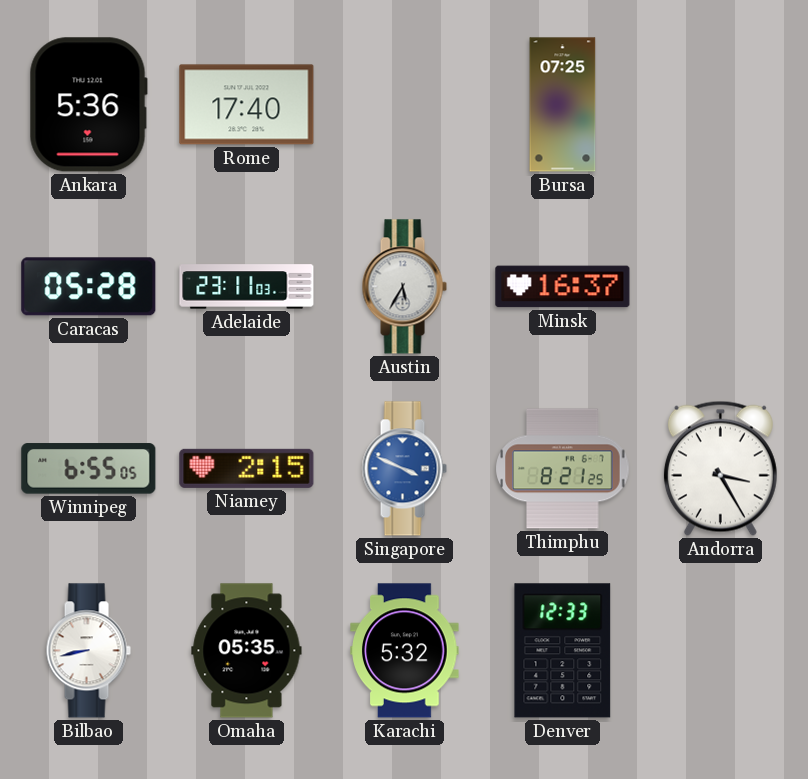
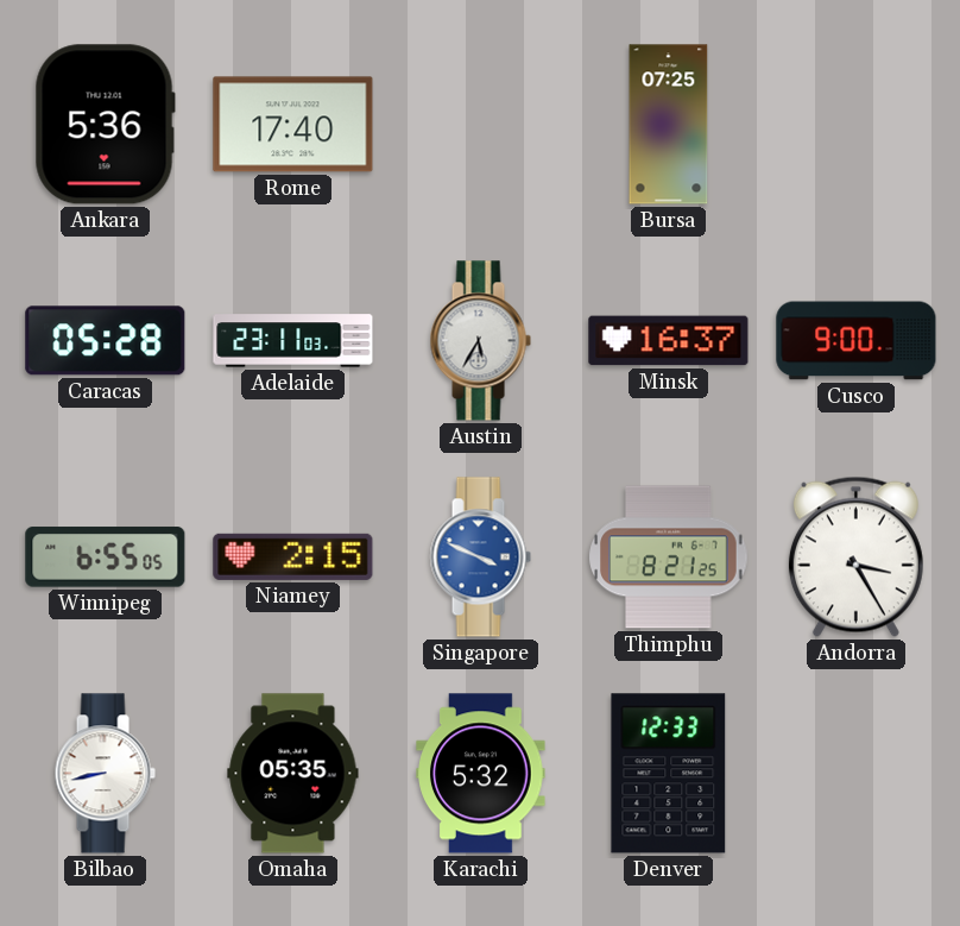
Cusco: none -> 9:00
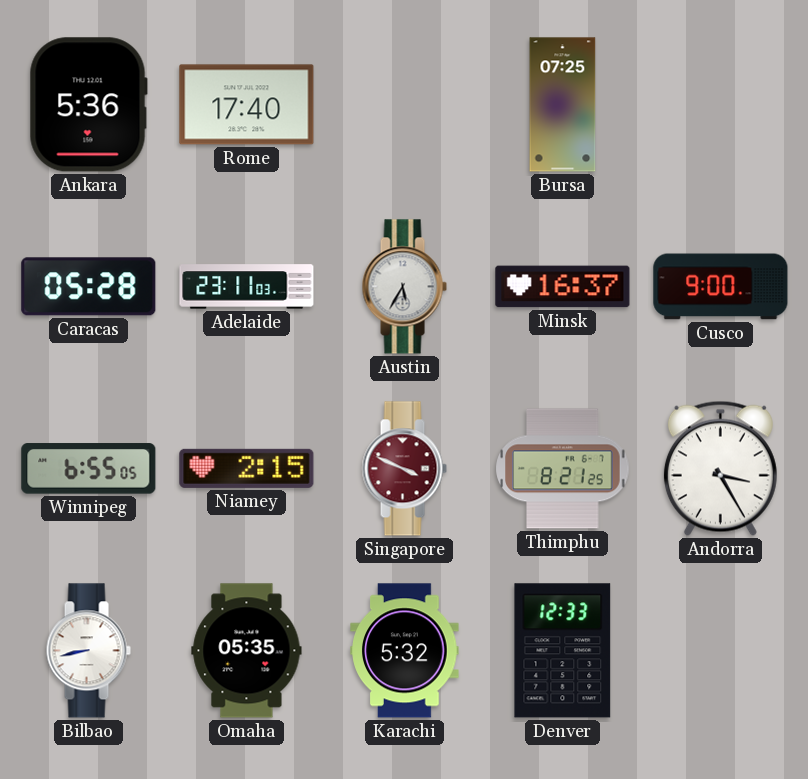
Singapore dial: blue -> burgundy
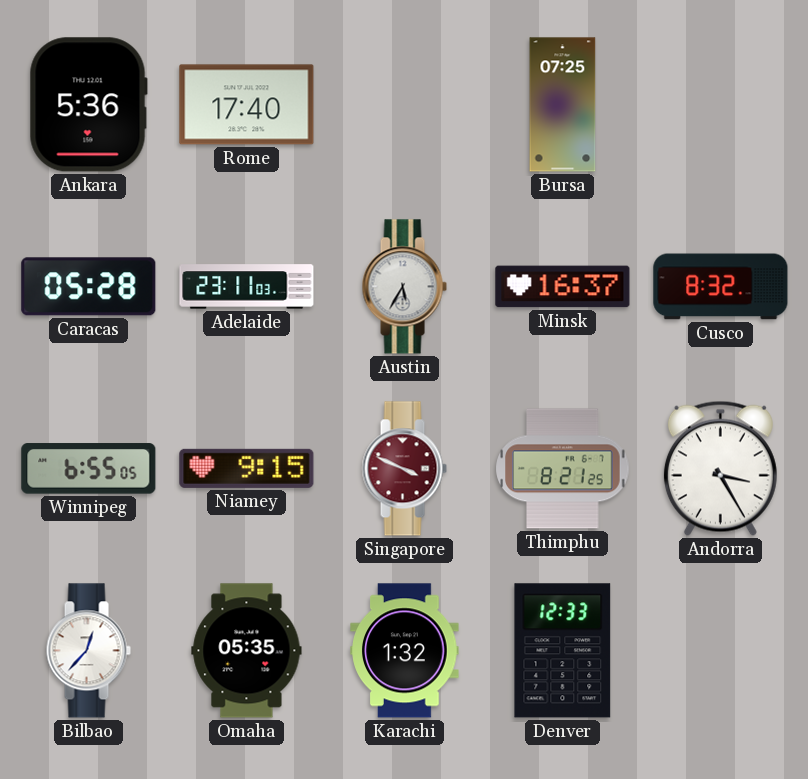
Cusco: 9:00 -> 8:32
Niamey: 2:15 -> 9:15
Bilbao: 8:43 -> 12:37
Karachi: 5:32 -> 1:32
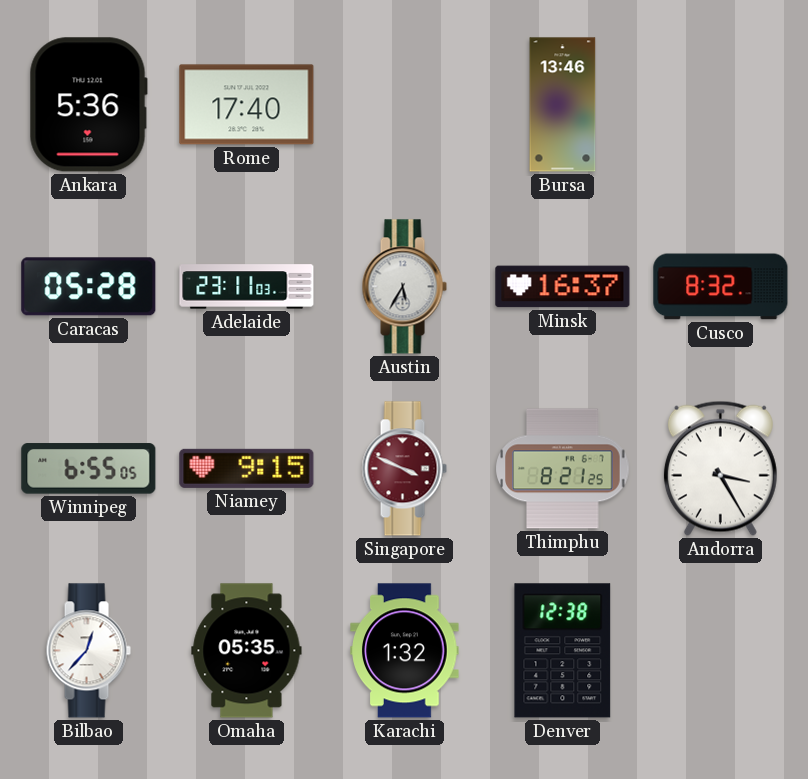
Bursa: 07:25 -> 13:46
Denver: 12:33 -> 12:38
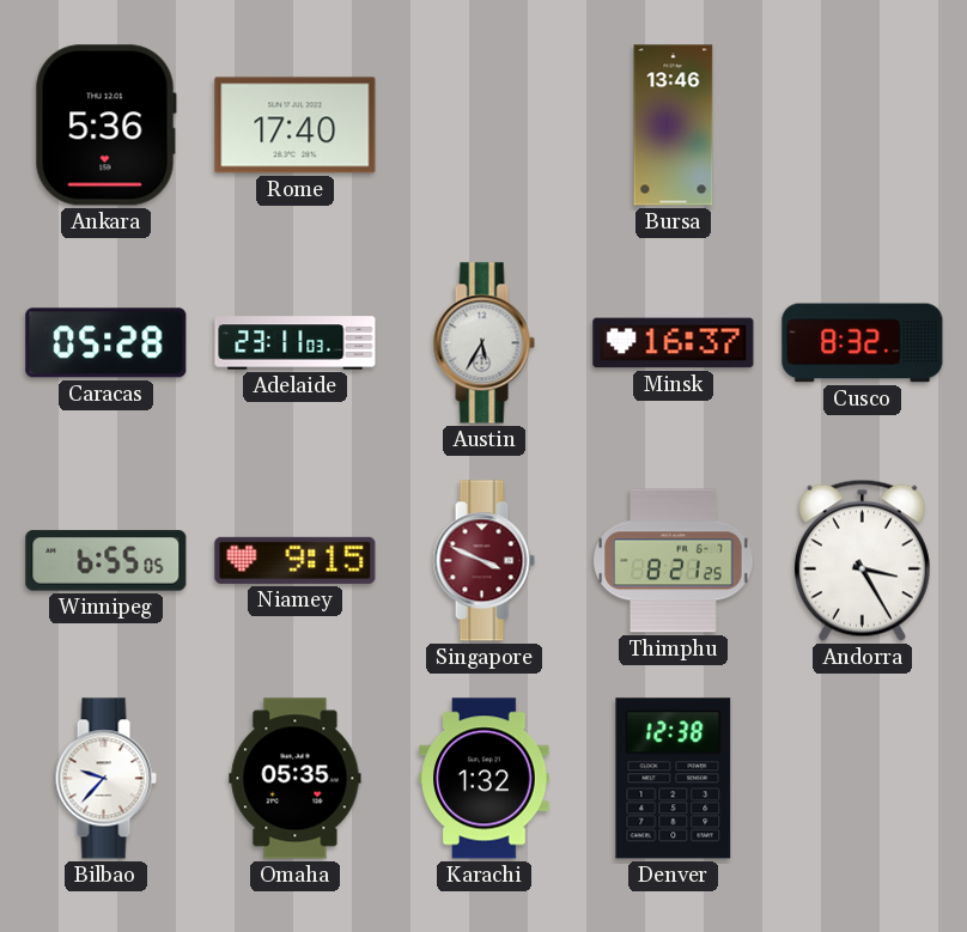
Bilbao: 12:37 -> 9:37
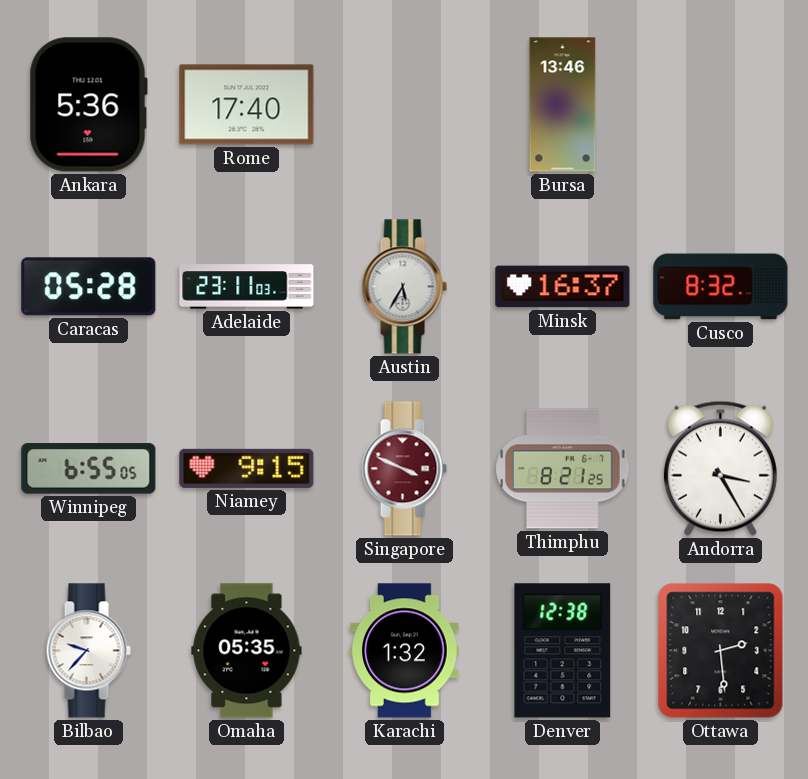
Ottawa: none -> 2:29
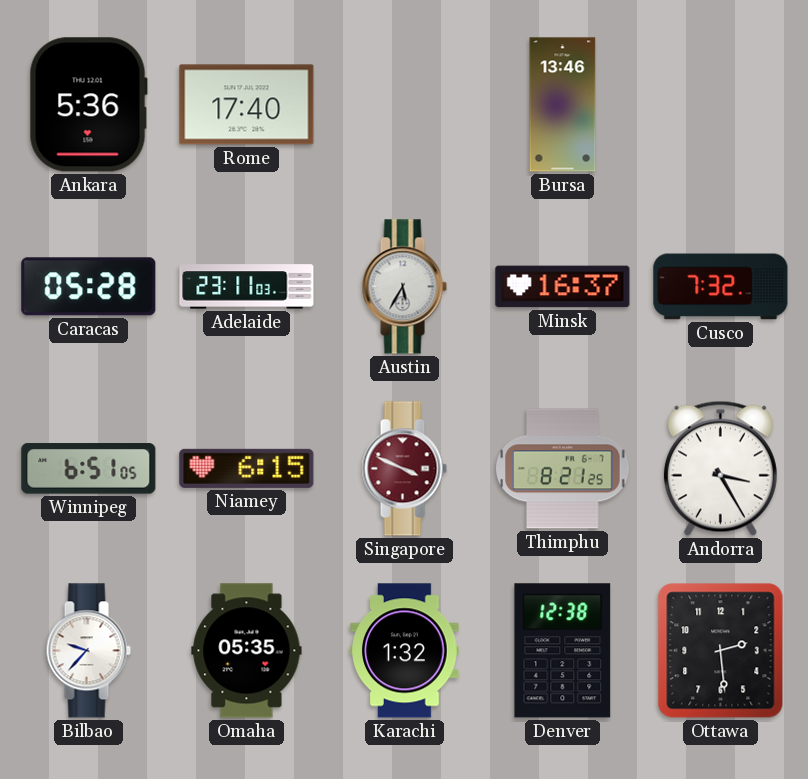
Cusco: 8:32 -> 7:32
Winnipeg: 6:55 -> 6:51
Niamey: 9:15 -> 6:15
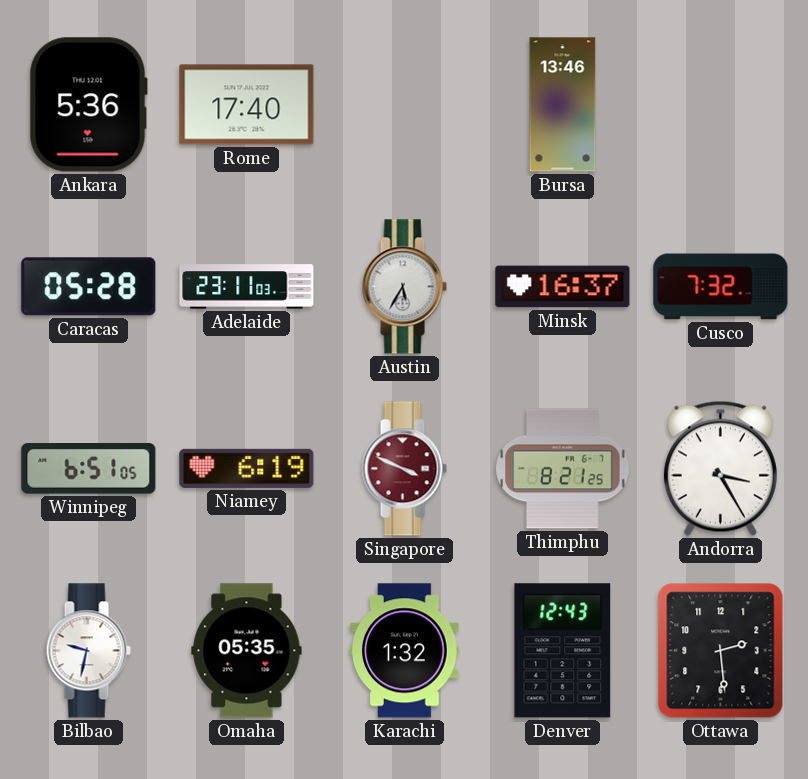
Niamey: 6:15 -> 6:19
Bilbao: 9:37 -> 9:32
Denver: 12:38 -> 12:43
